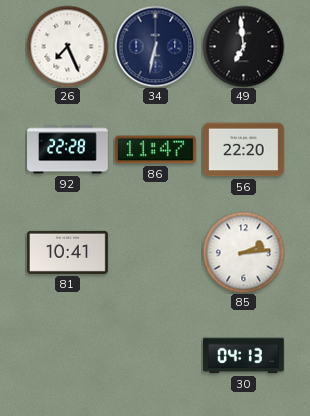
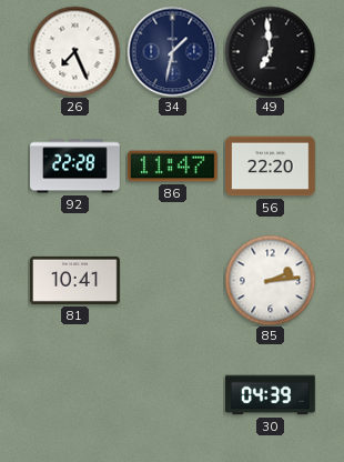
34: 6:32 -> 1:32
30: 04:13 -> 04:39
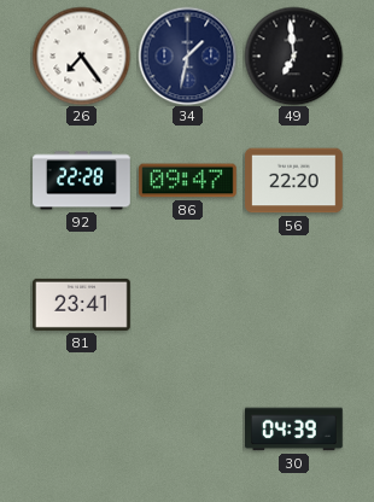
26: 7:26 -> 7:24
86: 11:47 -> 09:47
81: 10:41 -> 23:41
85: 2:14 -> none
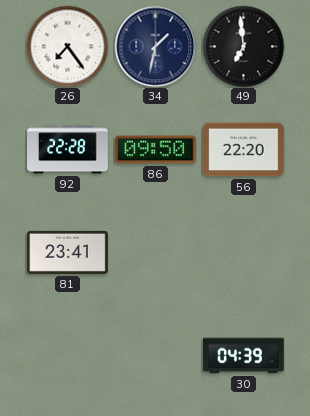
86: 09:47 -> 09:50
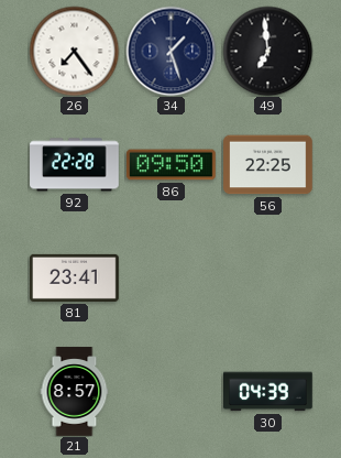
34: 1:32 -> 1:27
56: 22:20 -> 22:25
21: none -> 8:57
